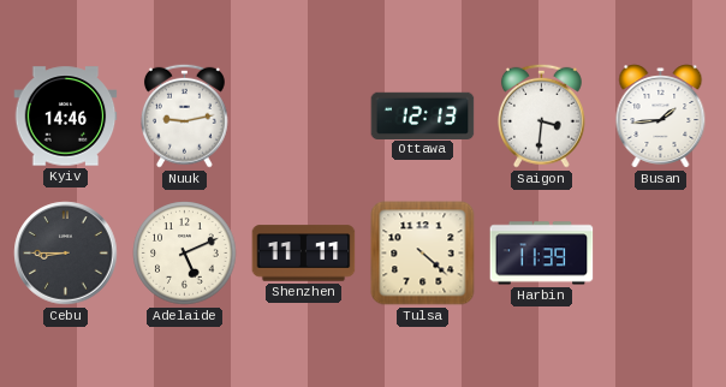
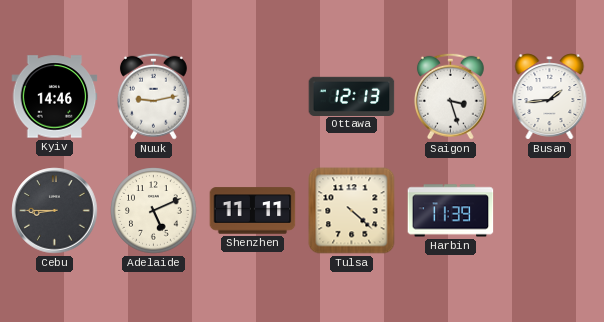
Saigon: 3:31 -> 3:27
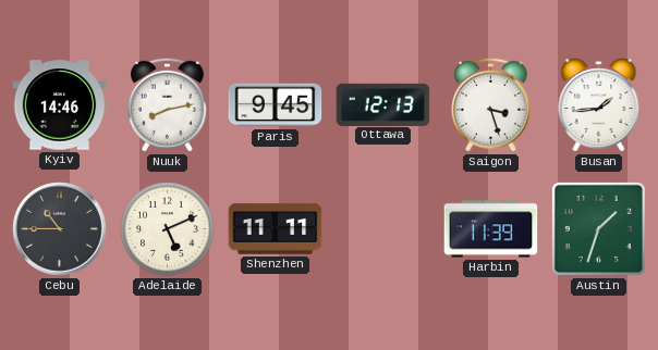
Nuuk: 9:13 -> 8:13
Paris: none -> 9:45
Cebu: 8:45 -> 10:45
Tulsa: 4:22 -> none
Austin: none -> 1:33
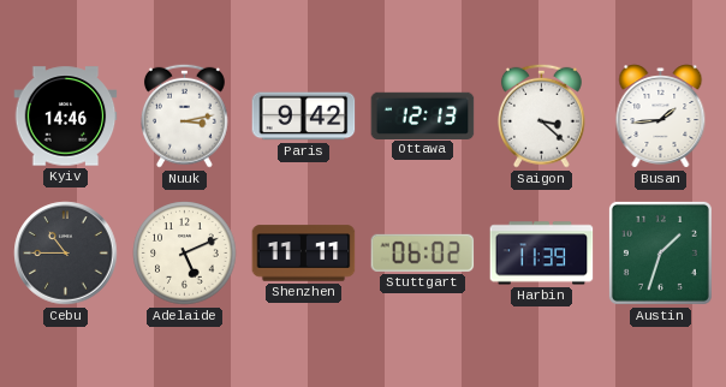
Nuuk: 8:13 -> 3:13
Paris: 9:45 -> 9:42
Saigon: 3:27 -> 3:22
Stuttgart: none -> 06:02
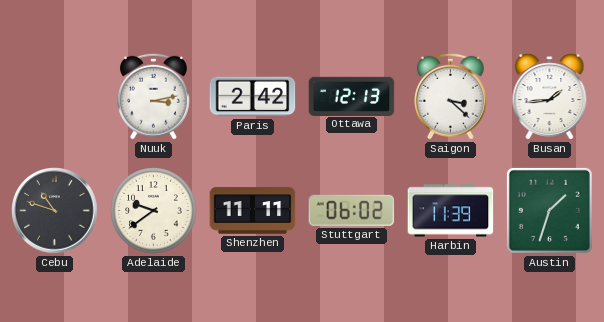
Kyiv: 14:46 -> none
Paris: 9:42 -> 2:42
Cebu: 10:45 -> 10:48
Adelaide: 5:11 -> 9:39
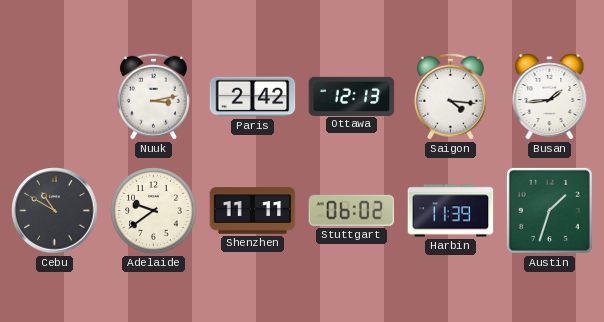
Saigon: 3:22 -> 4:16
Cebu: 10:48 -> 10:50
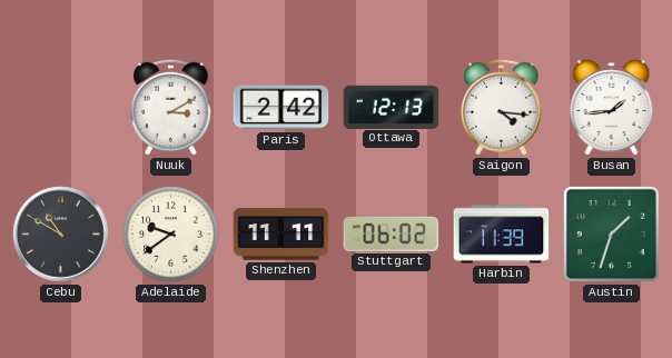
Nuuk: 3:13 -> 3:10
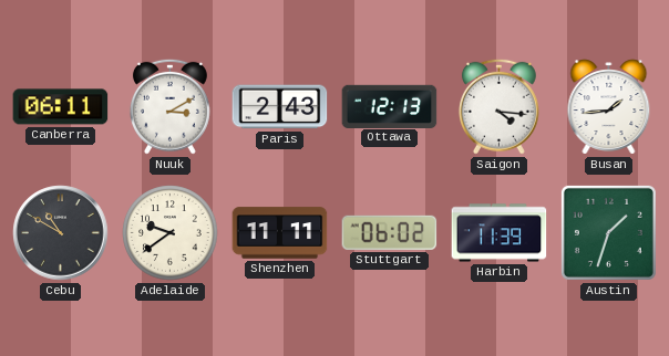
Canberra: none -> 06:11
Paris: 2:42 -> 2:43
